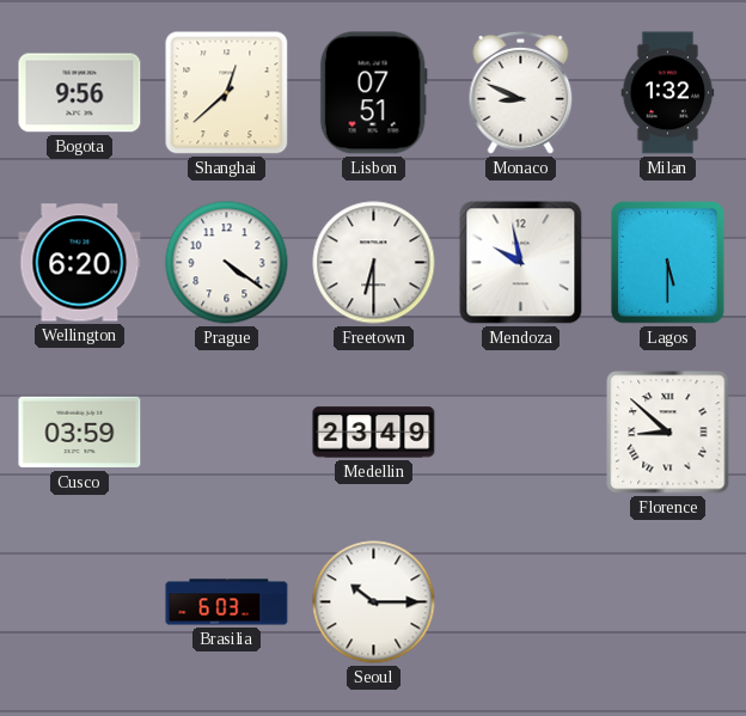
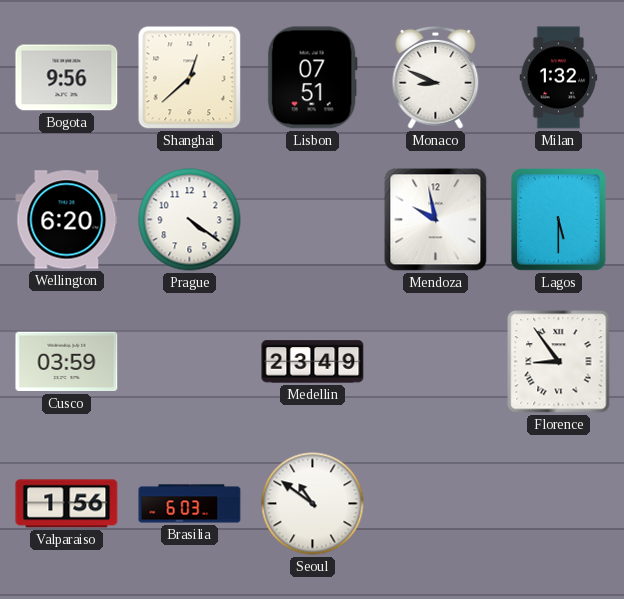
Freetown: 6:30 -> none
Florence: 8:52 -> 8:54
Valparaiso: none -> 1:56
Seoul: 10:15 -> 10:51
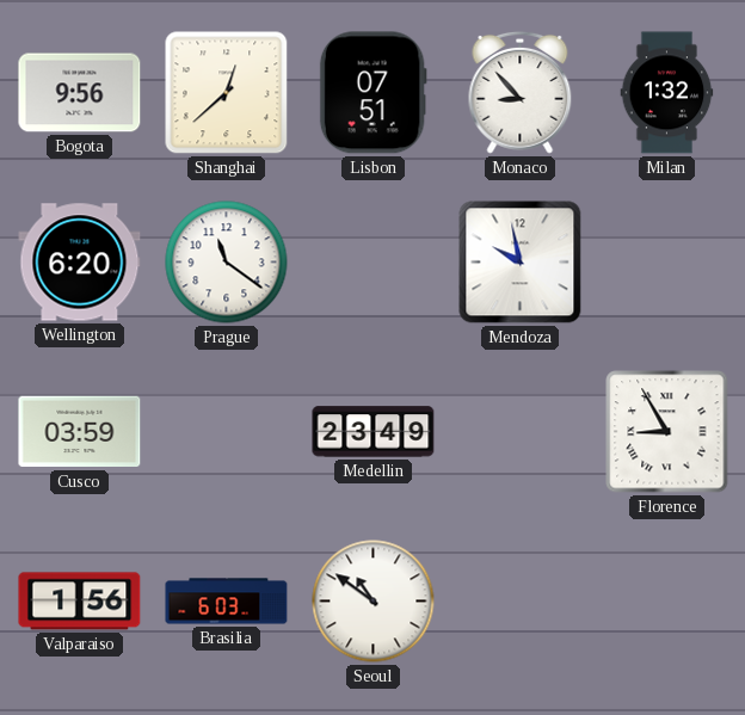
Monaco: 8:49 -> 8:53
Prague: 4:21 -> 11:21
Lagos: 5:30 -> none
Florence: 8:54 -> 8:55
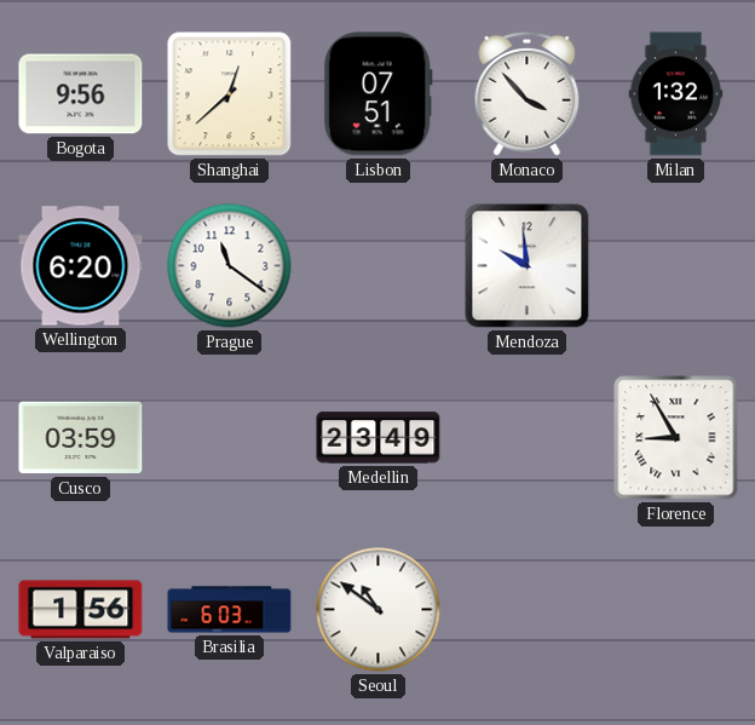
Monaco: 8:53 -> 3:53
Mendoza: 9:58 -> 9:59
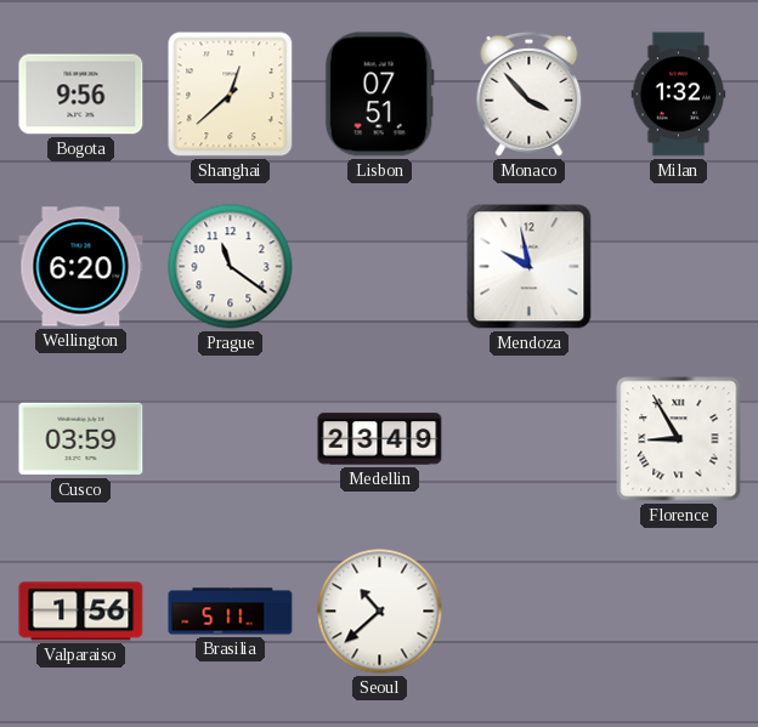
Mendoza: 9:59 -> 9:58
Brasilia: 6:03 -> 5:11
Seoul: 10:51 -> 10:38
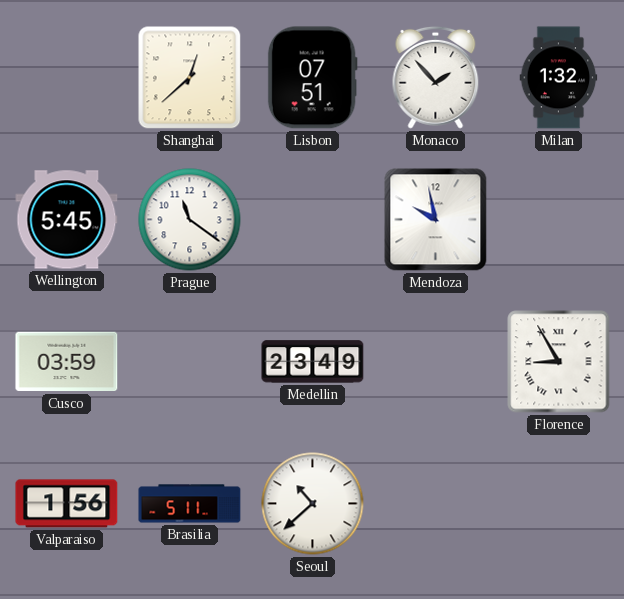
Bogota: 9:56 -> none
Monaco: 3:53 -> 1:53
Wellington: 6:20 -> 5:45
